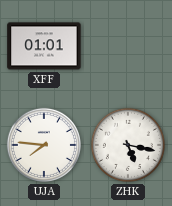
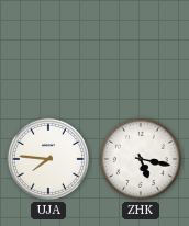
XFF: 01:01 -> none
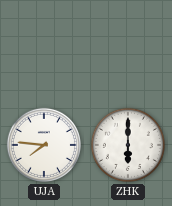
ZHK: 5:17 -> 6:00
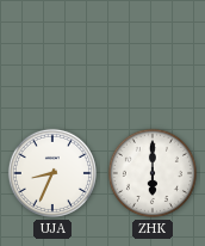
UJA: 7:46 -> 8:34
